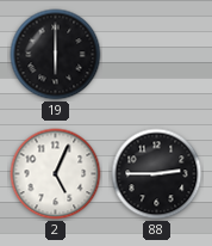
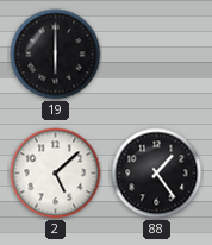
2: 5:04 -> 5:08
88: 2:45 -> 1:24
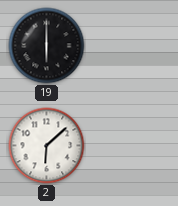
2: 5:08 -> 6:08
88: 1:24 -> none
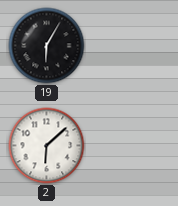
19: 6:00 -> 6:05
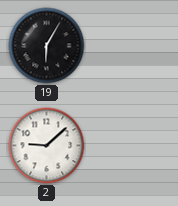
2: 6:08 -> 9:08
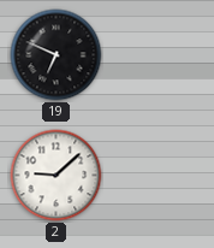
19: 6:05 -> 6:49
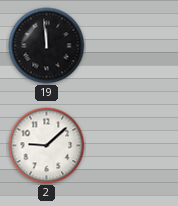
19: 6:49 -> 11:59
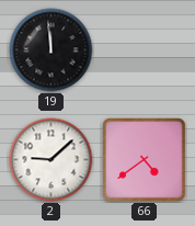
66: none -> 4:39
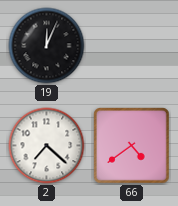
19: 11:59 -> 12:04
2: 9:08 -> 7:22
